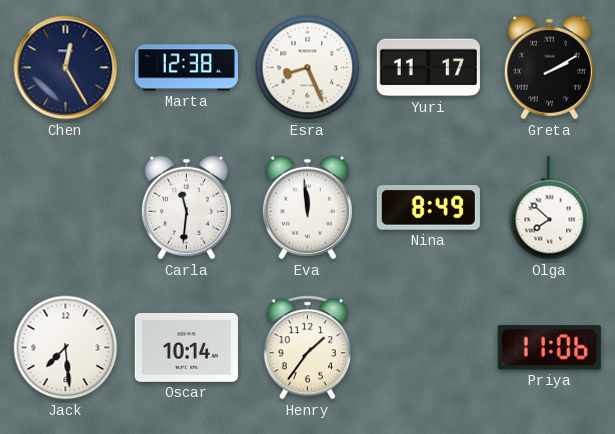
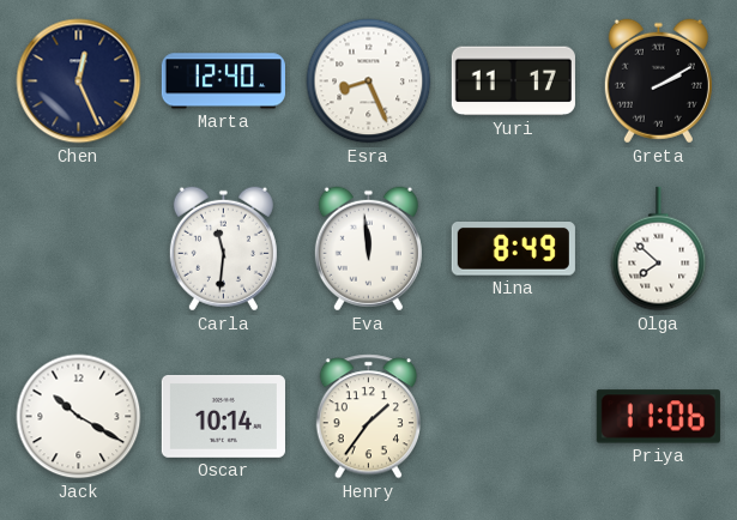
Chen: 12:25 -> 12:26
Marta: 12:38 -> 12:40
Jack: 7:29 -> 10:20
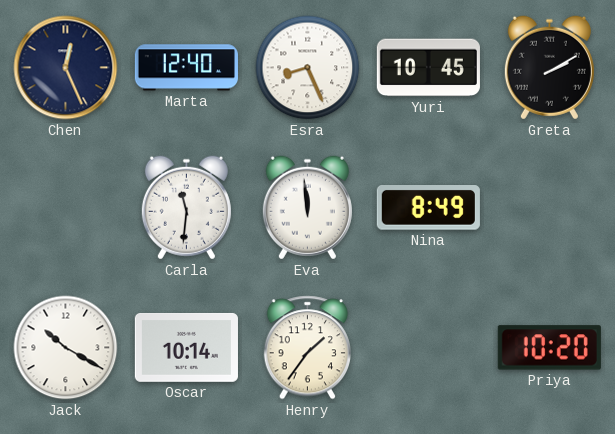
Yuri: 11:17 -> 10:45
Olga: 7:52 -> none
Priya: 11:06 -> 10:20
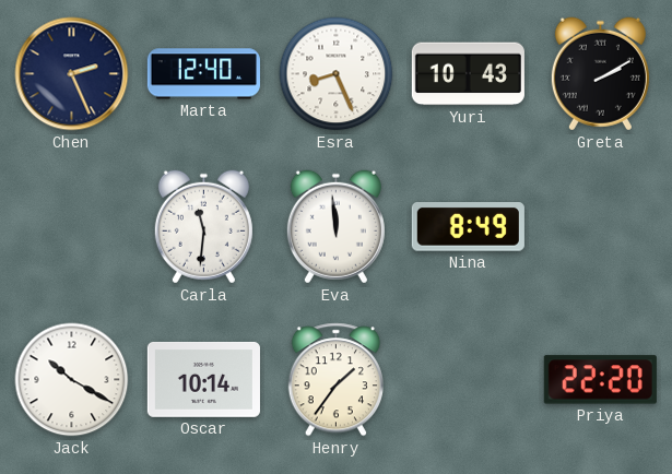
Chen: 12:26 -> 2:26
Yuri: 10:45 -> 10:43
Priya: 10:20 -> 22:20
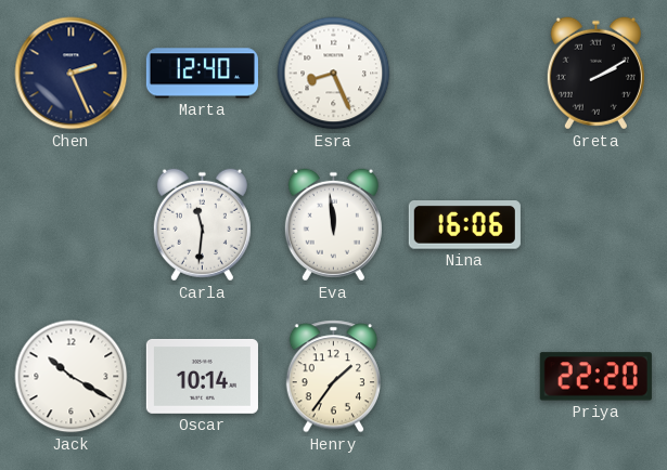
Yuri: 10:43 -> none
Nina: 8:49 -> 16:06
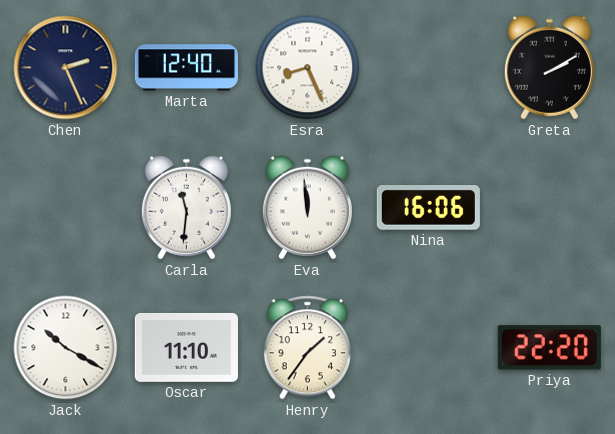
Oscar: 10:14 -> 11:10
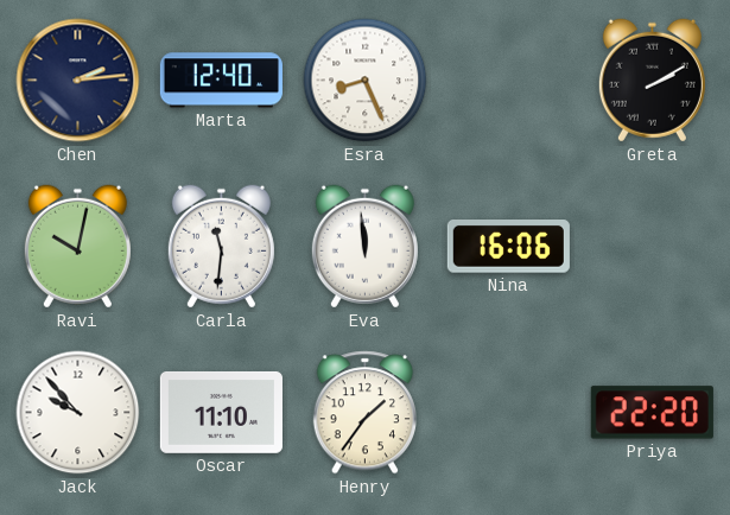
Chen: 2:26 -> 2:14
Ravi: none -> 10:02
Jack: 10:20 -> 9:53
